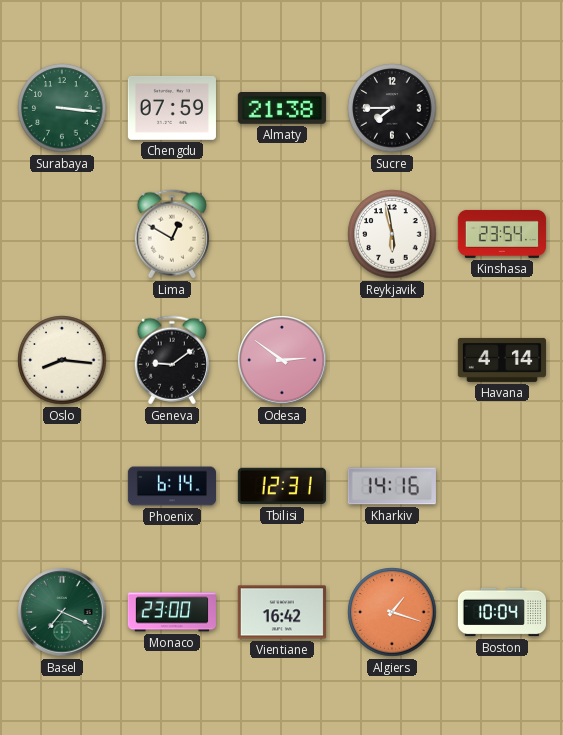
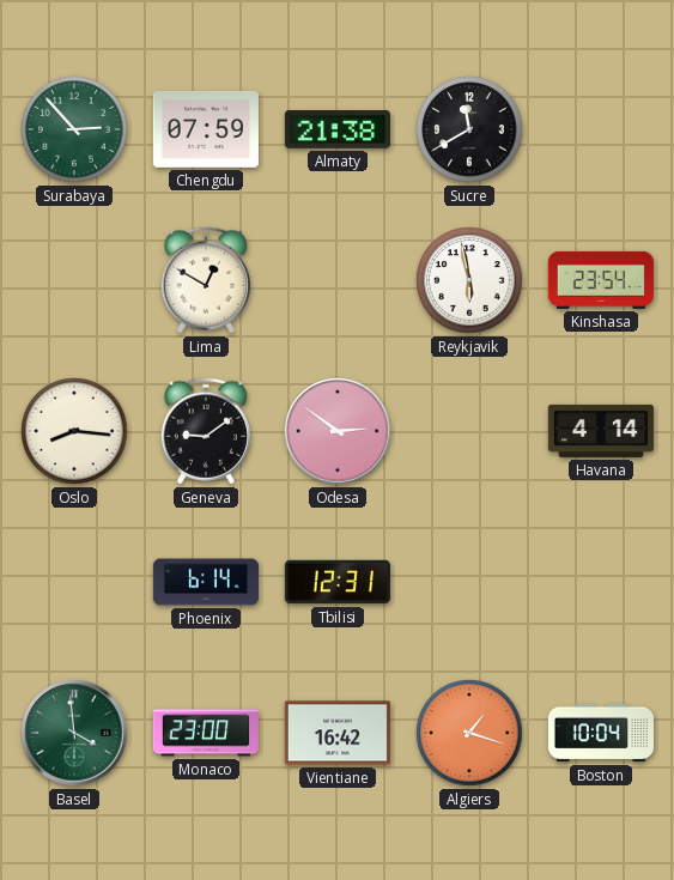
Surabaya: 3:16 -> 2:53
Sucre: 7:45 -> 11:40
Kharkiv: 14:16 -> none
Basel: 7:19 -> 3:59
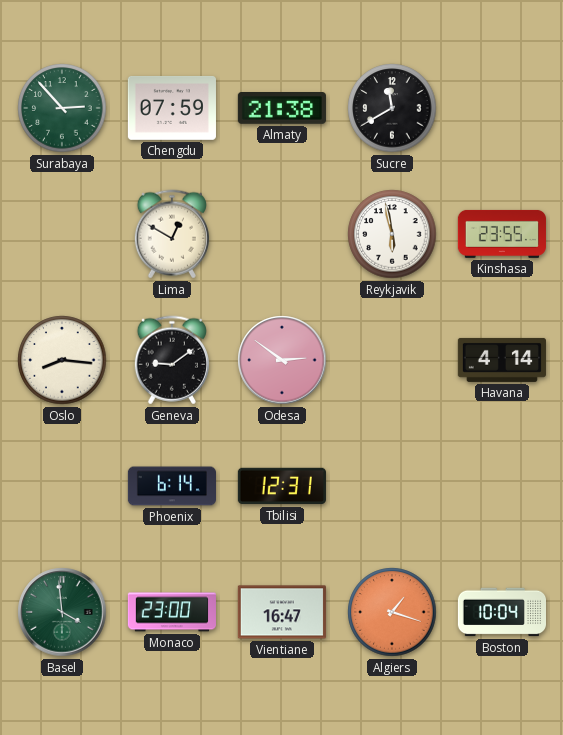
Kinshasa: 23:54 -> 23:55
Vientiane: 16:42 -> 16:47
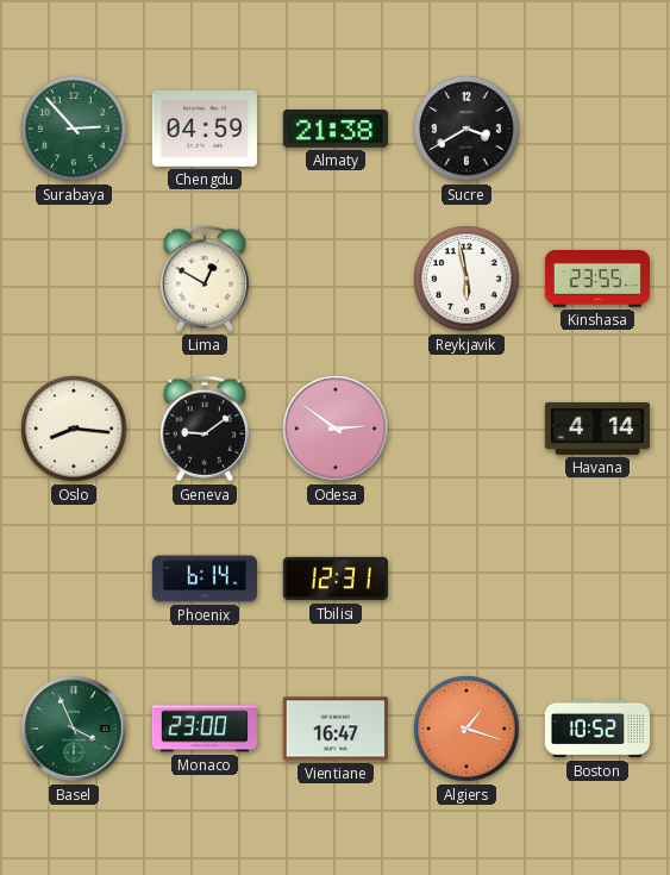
Chengdu: 07:59 -> 04:59
Sucre: 11:40 -> 3:40
Basel: 3:59 -> 3:56
Boston: 10:04 -> 10:52
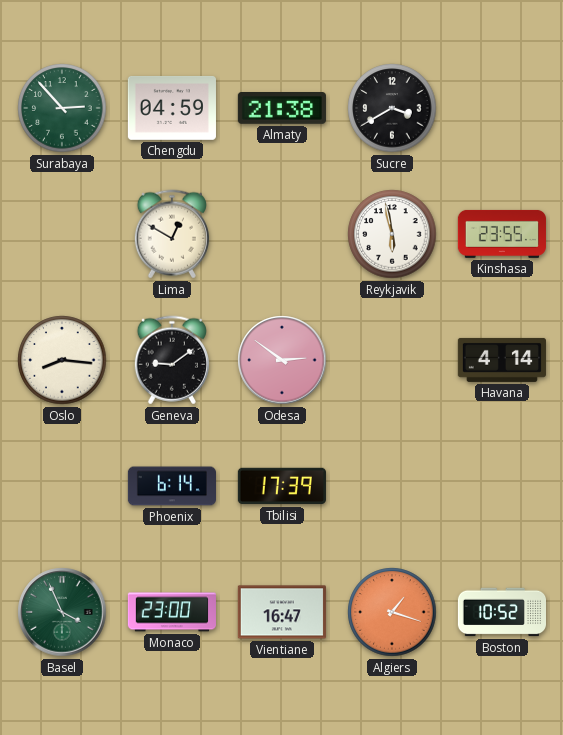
Tbilisi: 12:31 -> 17:39
